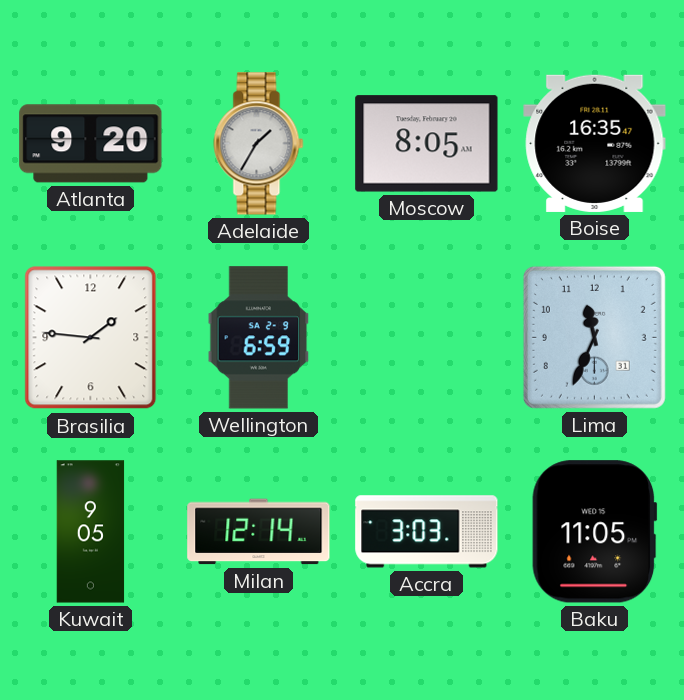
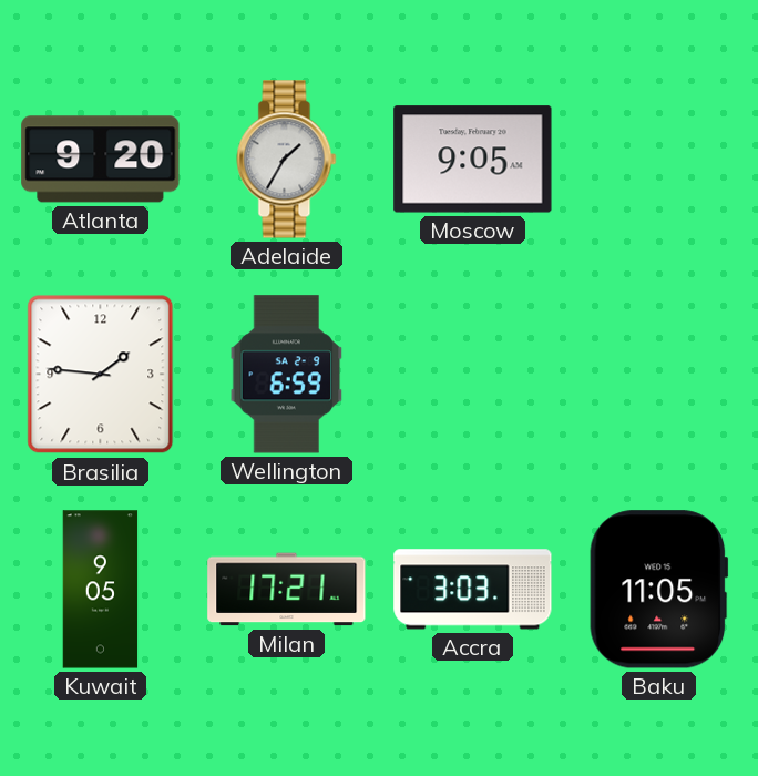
Moscow: 8:05 -> 9:05
Boise: 16:35 -> none
Lima: 11:34 -> none
Milan: 12:14 -> 17:21
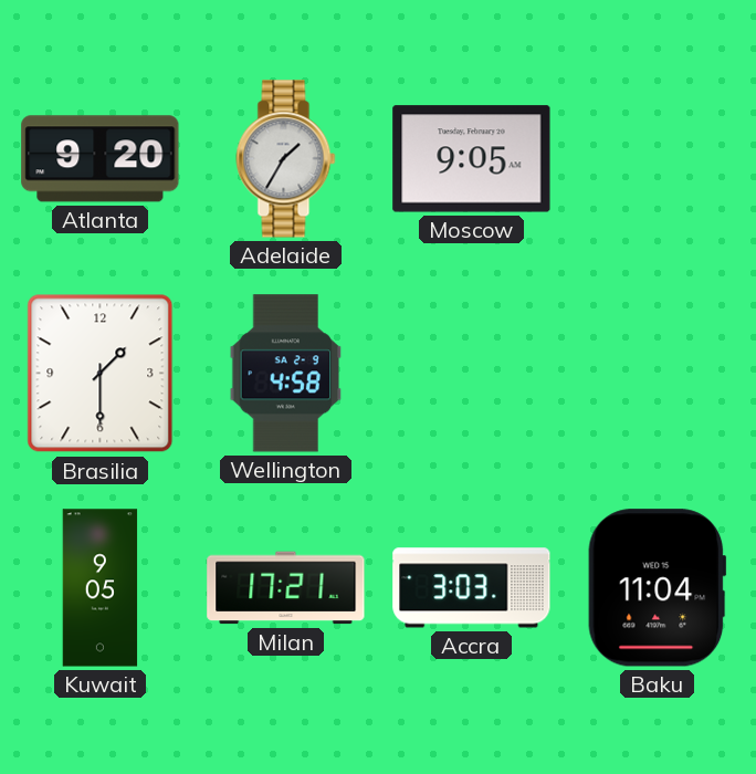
Brasilia: 1:46 -> 1:30
Wellington: 6:59 -> 4:58
Baku: 11:05 -> 11:04
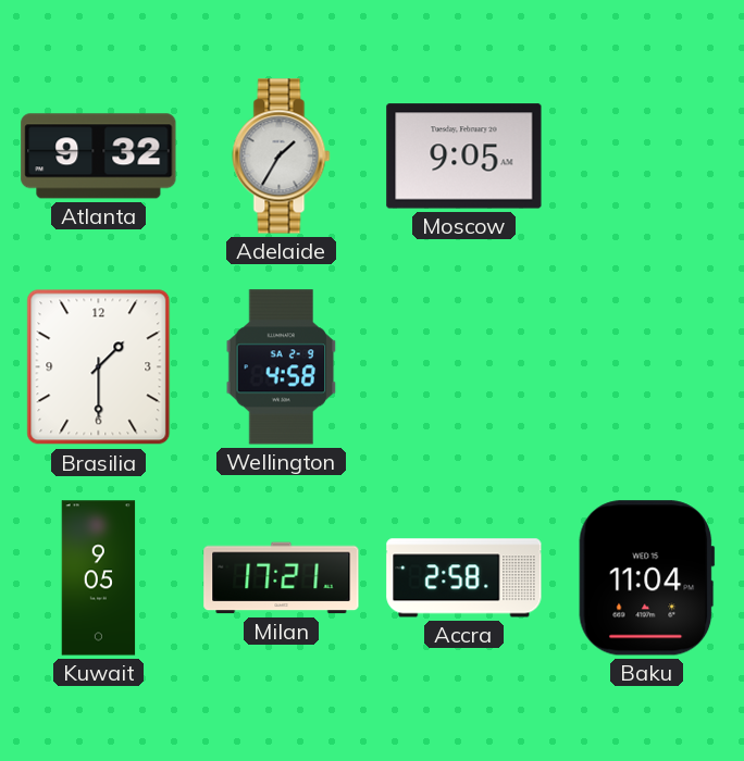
Atlanta: 9:20 -> 9:32
Accra: 3:03 -> 2:58
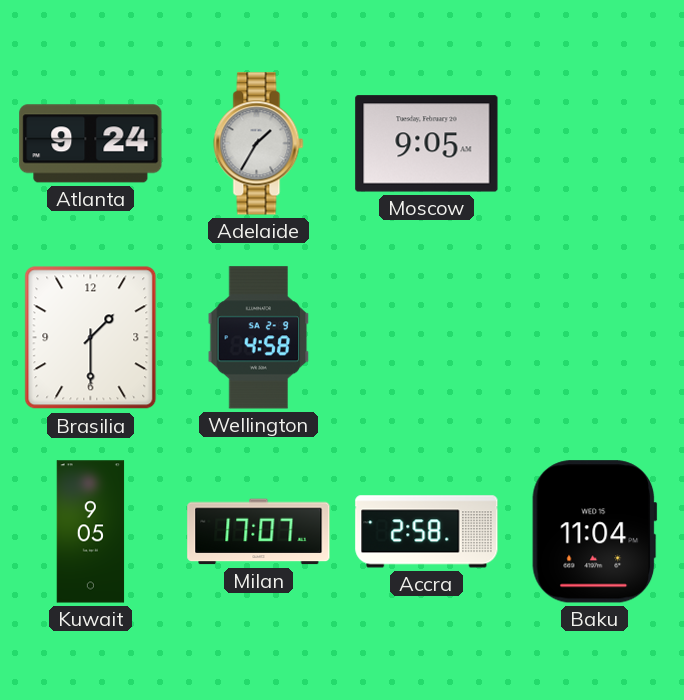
Atlanta: 9:32 -> 9:24
Milan: 17:21 -> 17:07
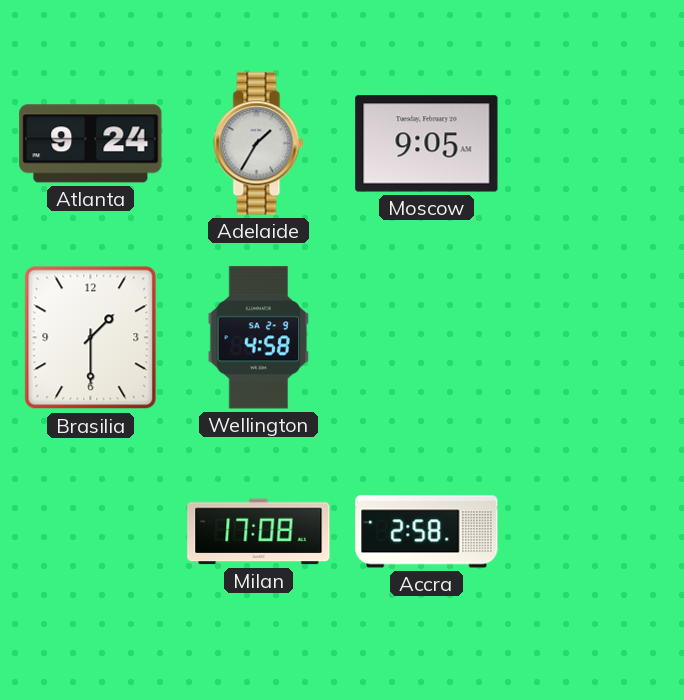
Kuwait: 9:05 -> none
Milan: 17:07 -> 17:08
Baku: 11:04 -> none
